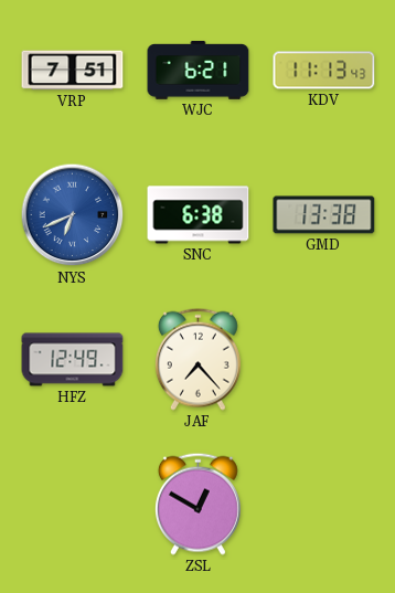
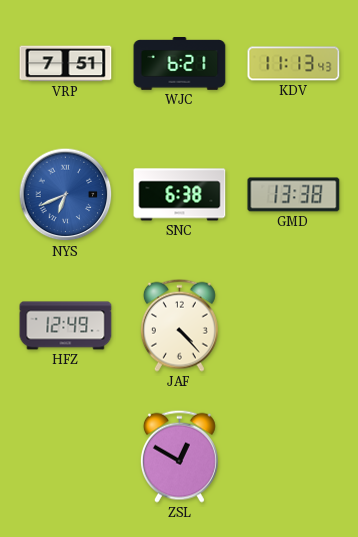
JAF: 7:23 -> 4:23
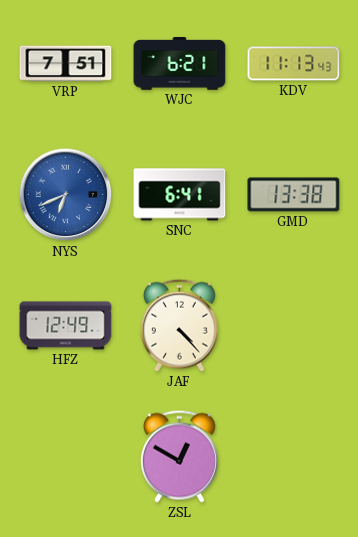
SNC: 6:38 -> 6:41
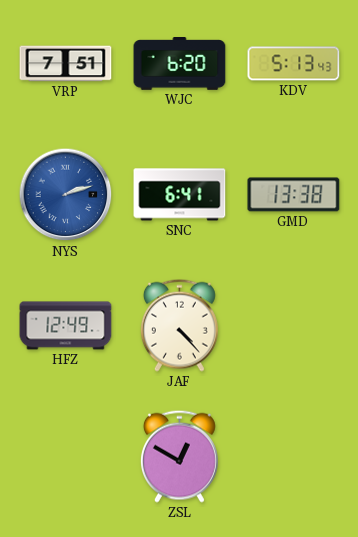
WJC: 6:21 -> 6:20
KDV: 11:13 -> 5:13
NYS: 6:41 -> 2:12
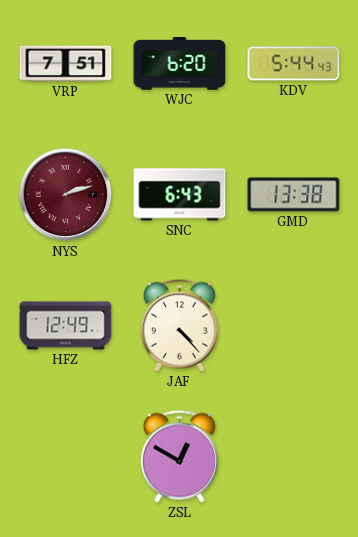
KDV: 5:13 -> 5:44
NYS dial: blue -> burgundy
SNC: 6:41 -> 6:43
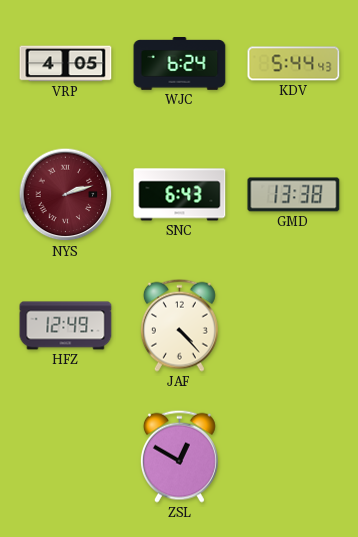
VRP: 7:51 -> 4:05
WJC: 6:20 -> 6:24
